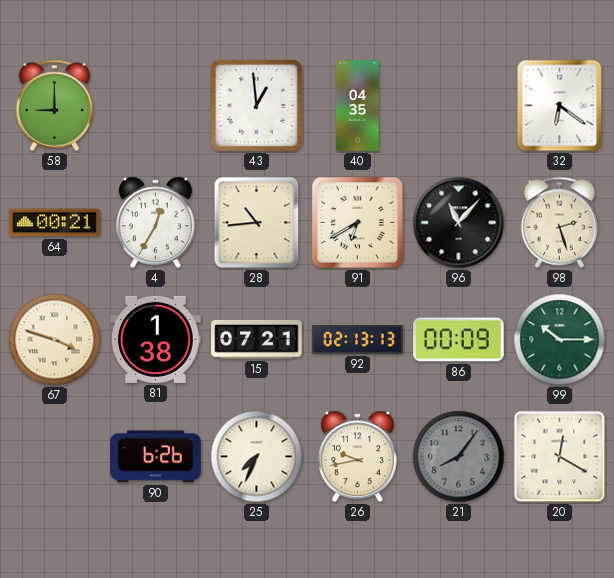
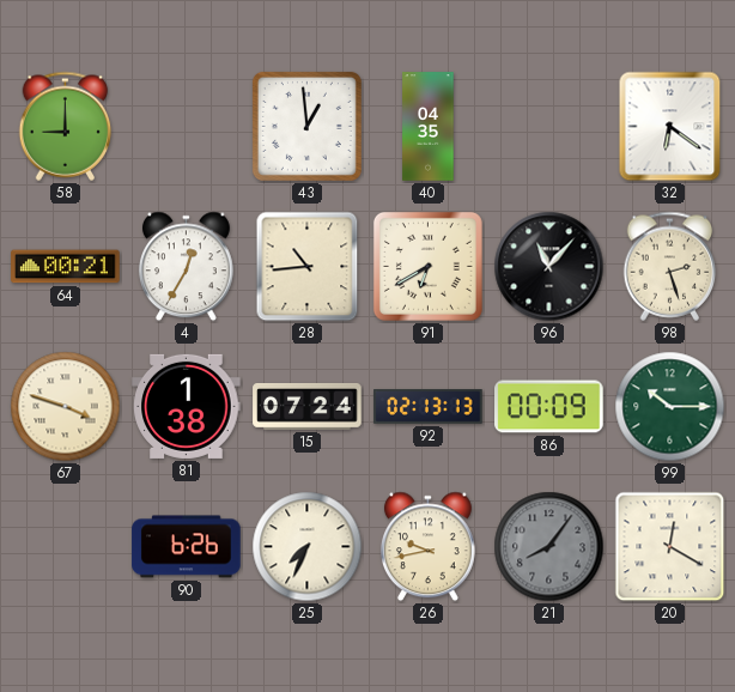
15: 07:21 -> 07:24
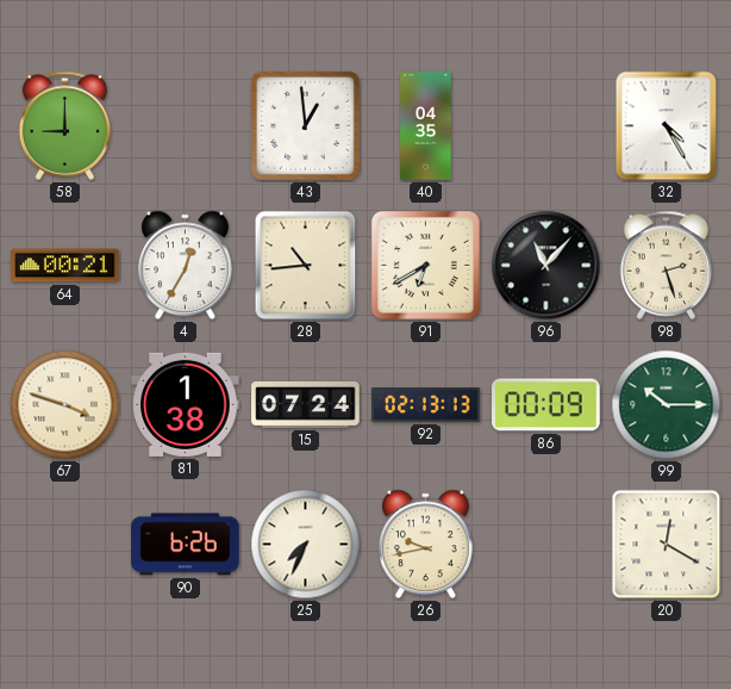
32: 6:21 -> 4:25
21: 8:06 -> none
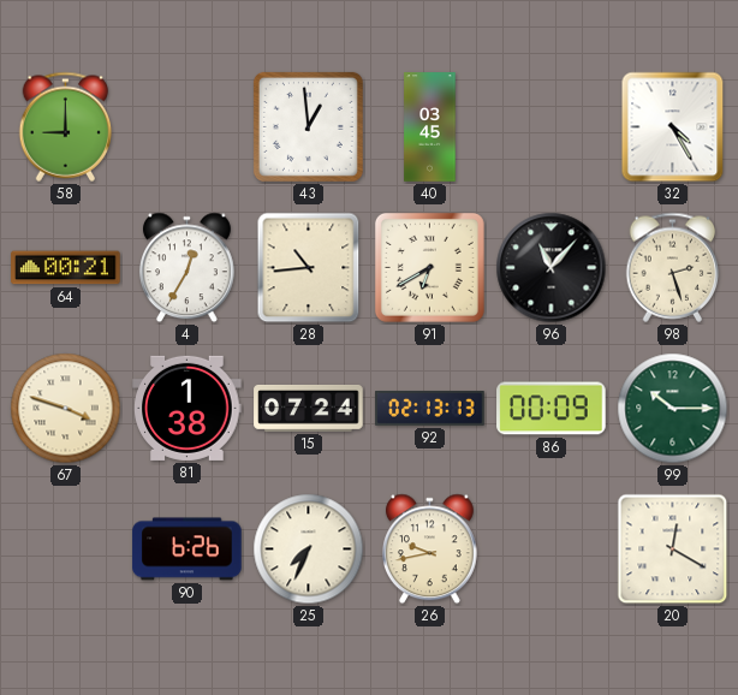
40: 04:35 -> 03:45
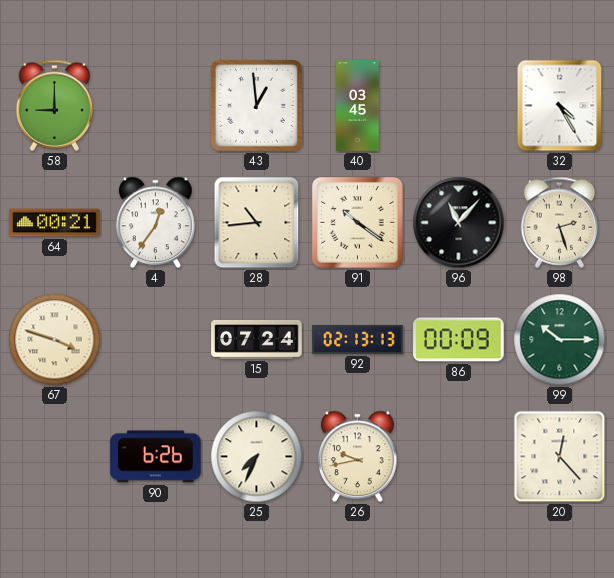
4: 12:35 -> 12:36
91: 6:40 -> 10:21
81: 1:38 -> none
20: 12:20 -> 12:23
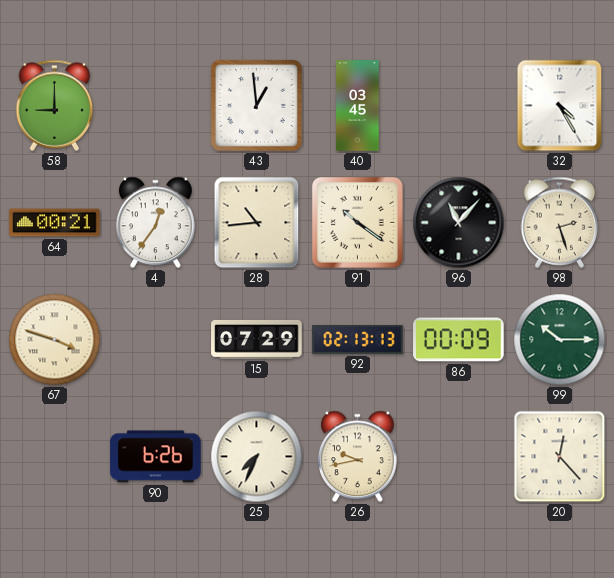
15: 07:24 -> 07:29
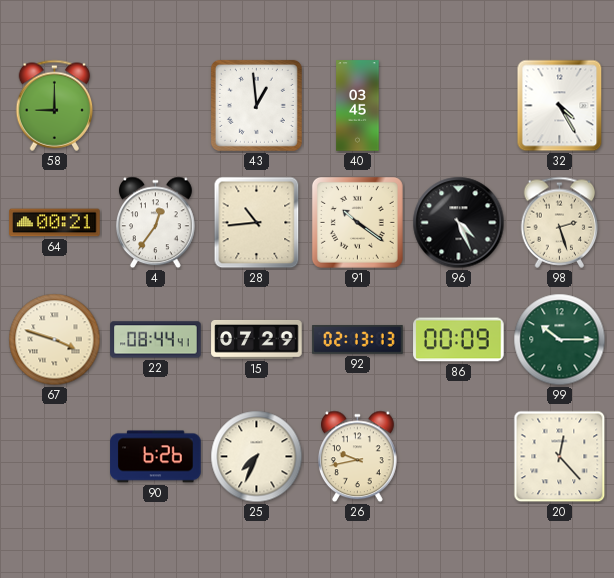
96: 11:07 -> 4:26
22: none -> 08:44
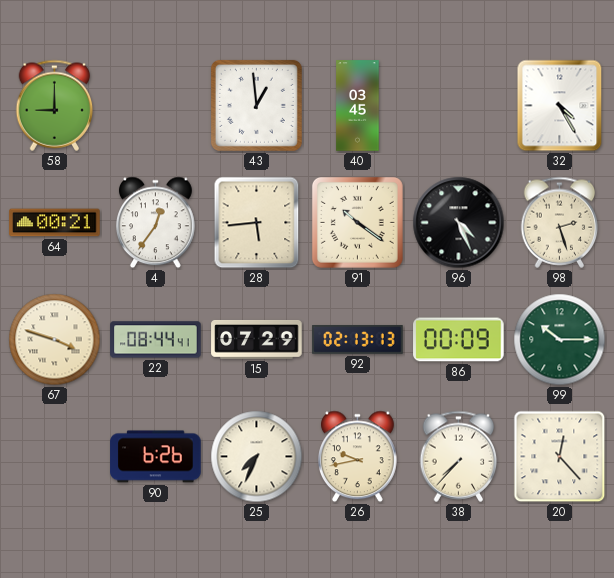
28: 10:44 -> 5:44
38: none -> 7:37
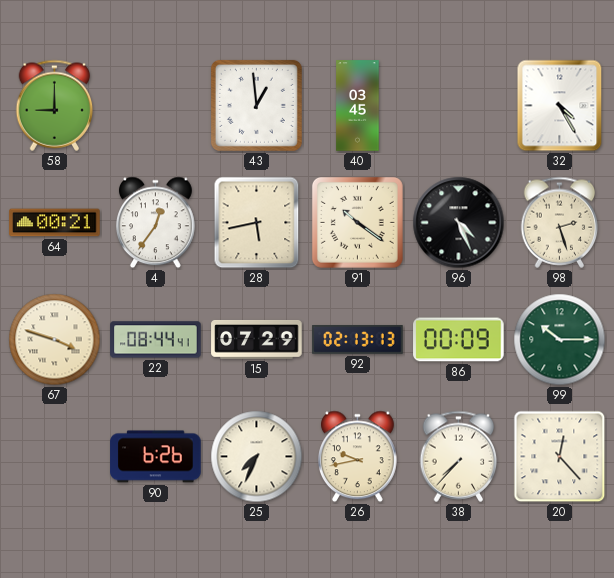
28: 5:44 -> 5:43
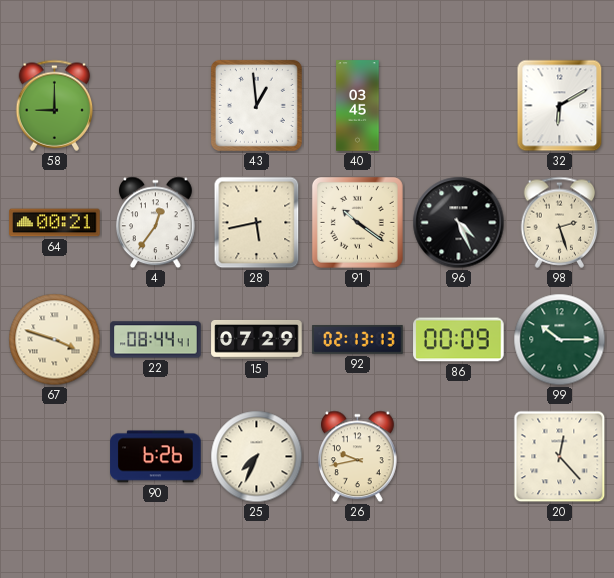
32: 4:25 -> 6:10
38: 7:37 -> none
